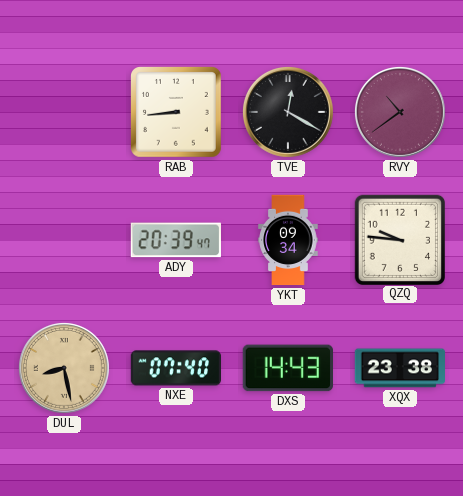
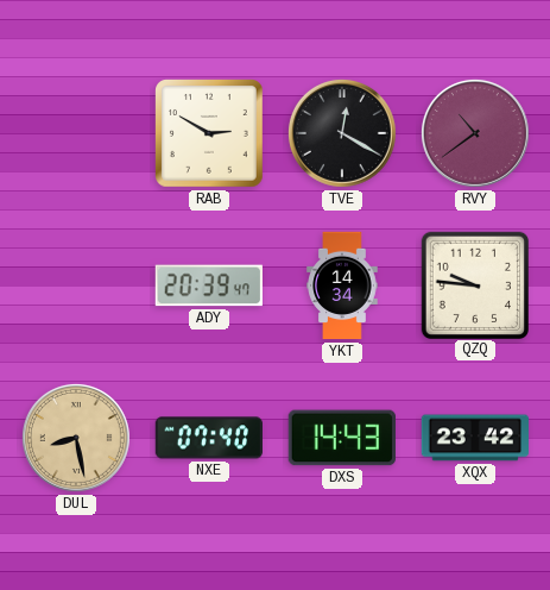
RAB: 8:44 -> 2:50
YKT: 09:34 -> 14:34
XQX: 23:38 -> 23:42
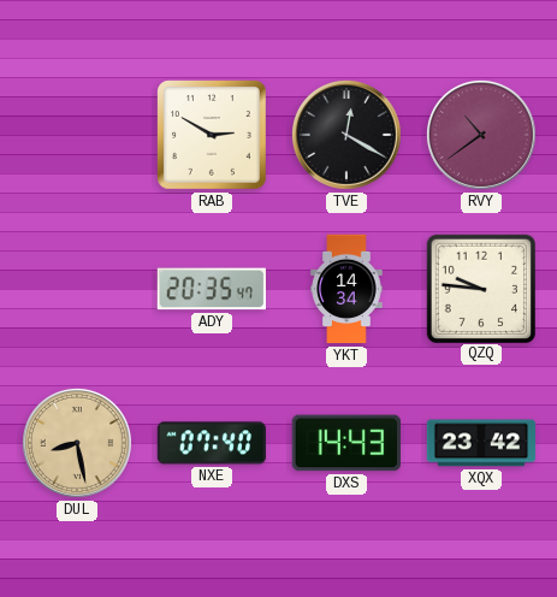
ADY: 20:39 -> 20:35
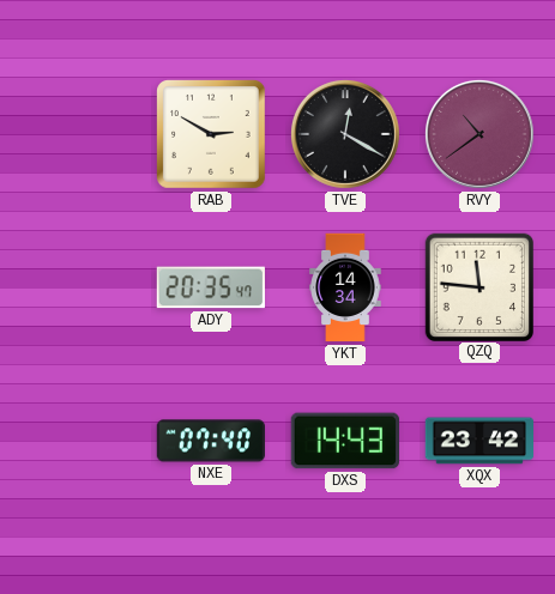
QZQ: 9:46 -> 11:46
DUL: 8:28 -> none
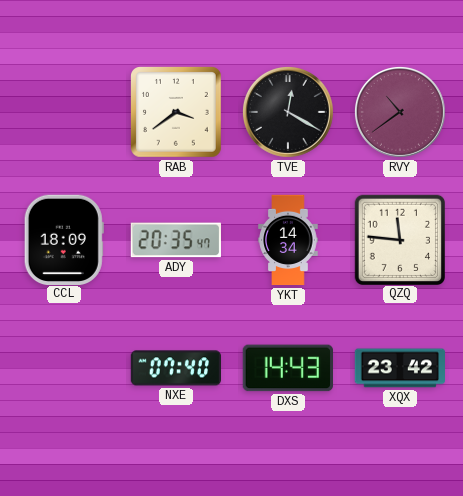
RAB: 2:50 -> 3:39
CCL: none -> 18:09
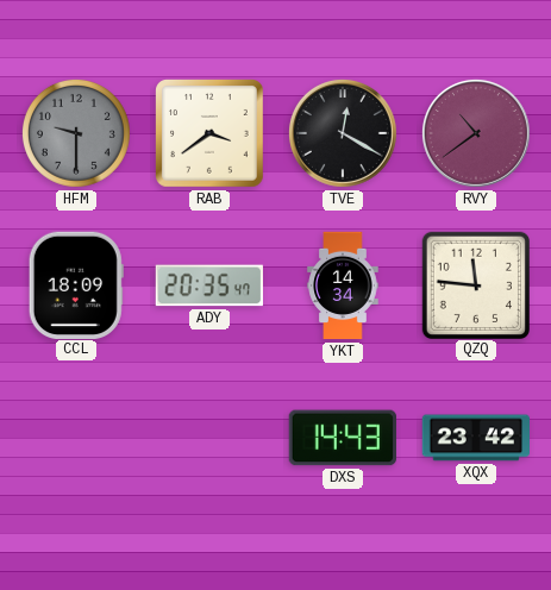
HFM: none -> 9:30
NXE: 07:40 -> none
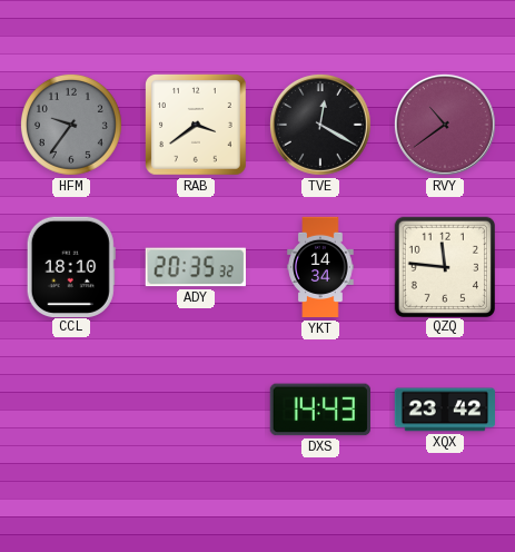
HFM: 9:30 -> 9:36
CCL: 18:09 -> 18:10
ADY: 20:35:47 -> 20:35:32
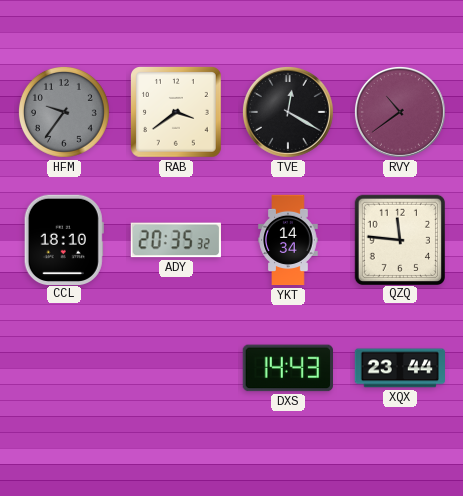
XQX: 23:42 -> 23:44
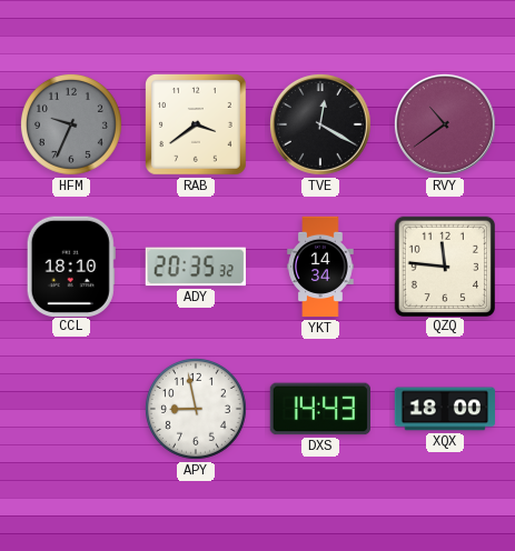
HFM: 9:36 -> 9:34
APY: none -> 8:58
XQX: 23:44 -> 18:00
